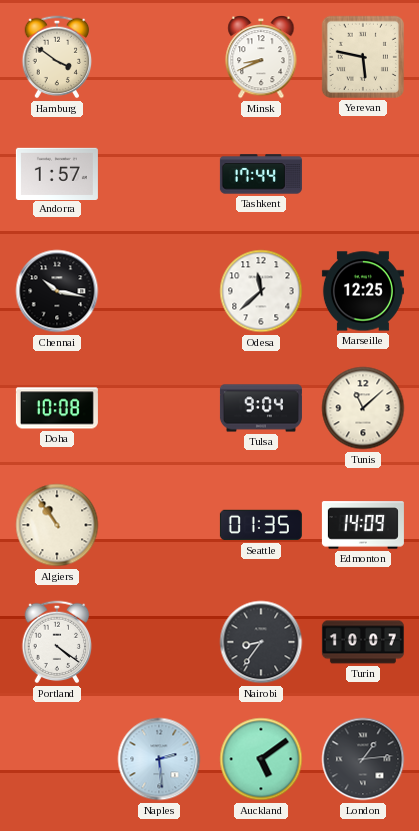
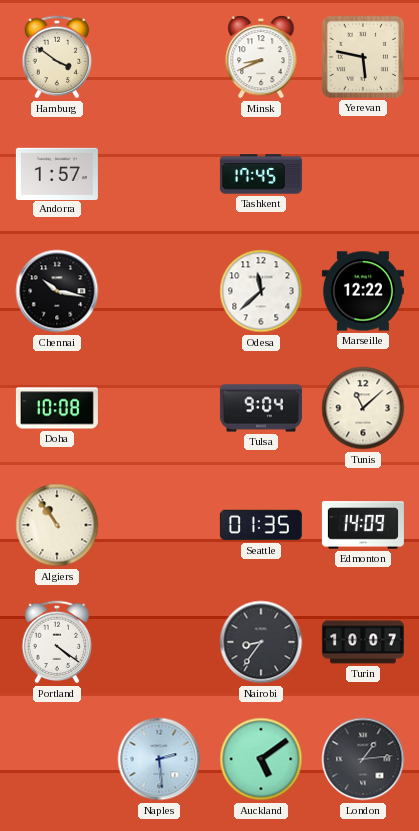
Tashkent: 17:44 -> 17:45
Marseille: 12:25 -> 12:22
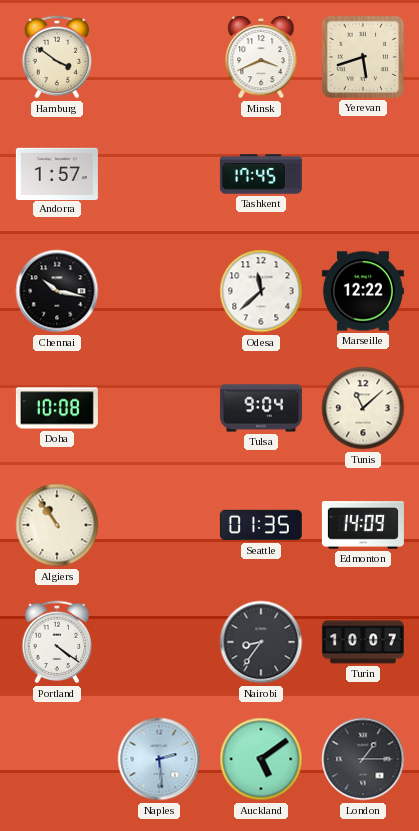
Minsk: 8:41 -> 3:41
Yerevan: 5:47 -> 5:42
London: 1:14 -> 1:15
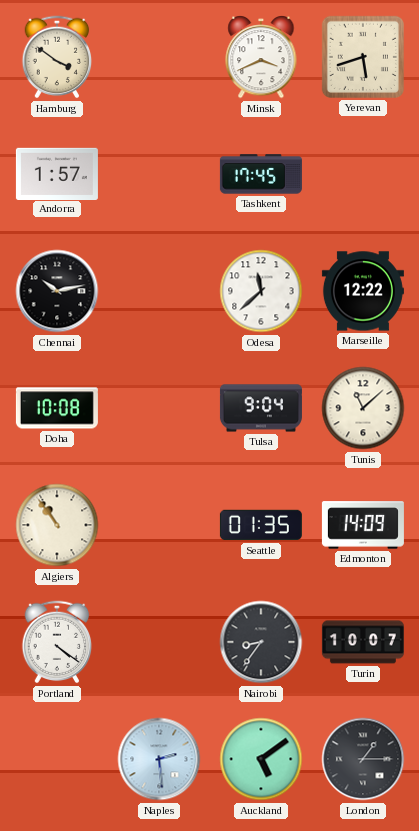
Chennai: 10:17 -> 10:13
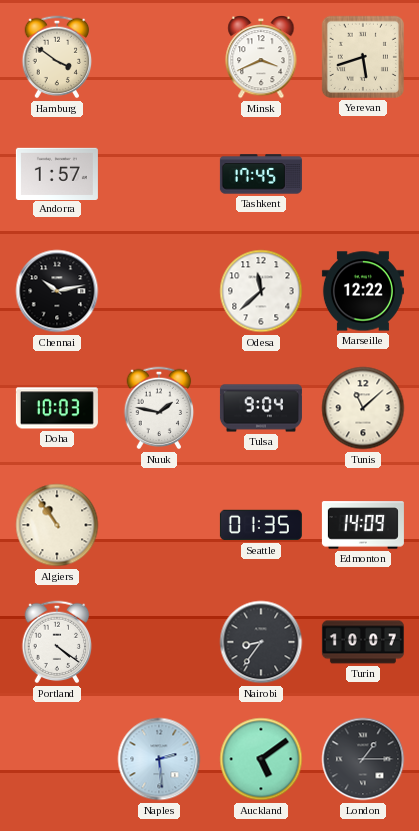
Doha: 10:08 -> 10:03
Nuuk: none -> 1:47
